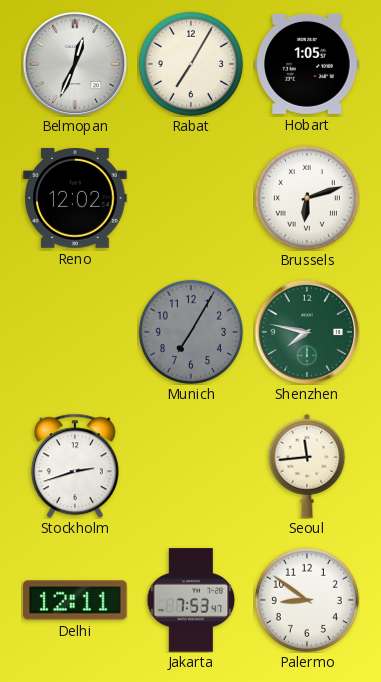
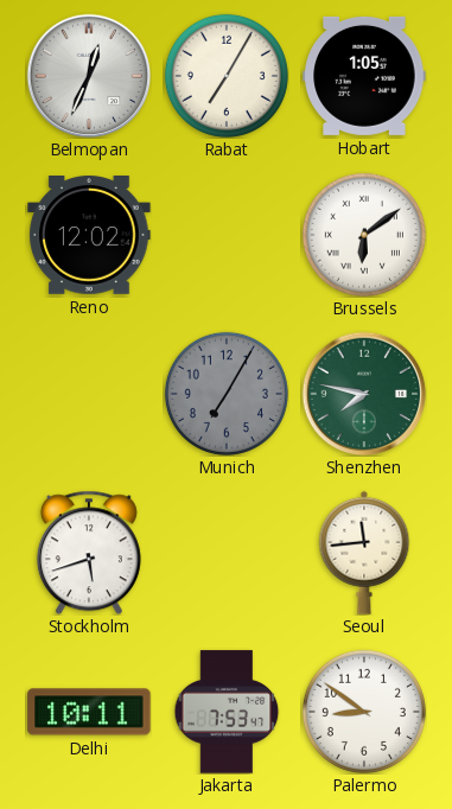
Brussels: 6:12 -> 6:09
Stockholm: 2:42 -> 5:42
Delhi: 12:11 -> 10:11
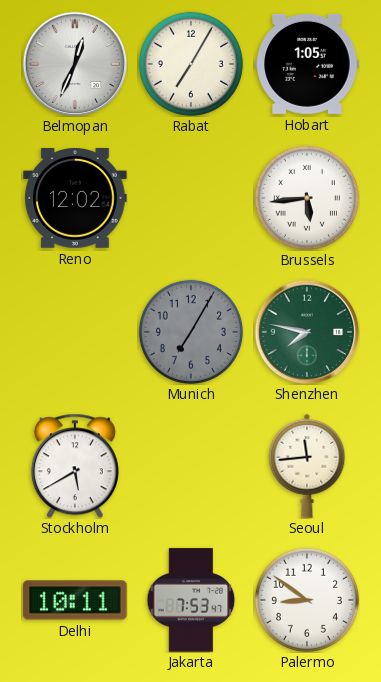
Brussels: 6:09 -> 5:44
Stockholm: 5:42 -> 5:40
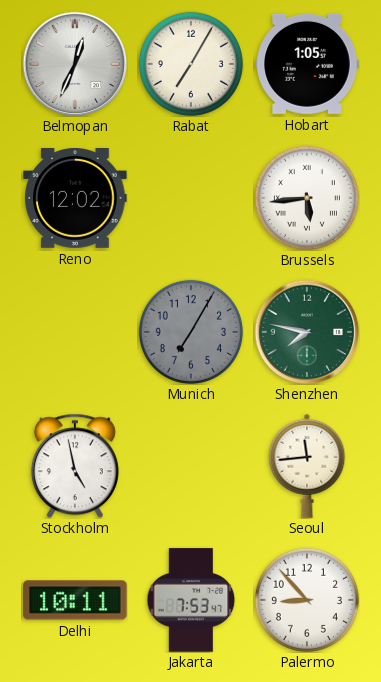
Stockholm: 5:40 -> 4:58
Palermo: 8:51 -> 8:53
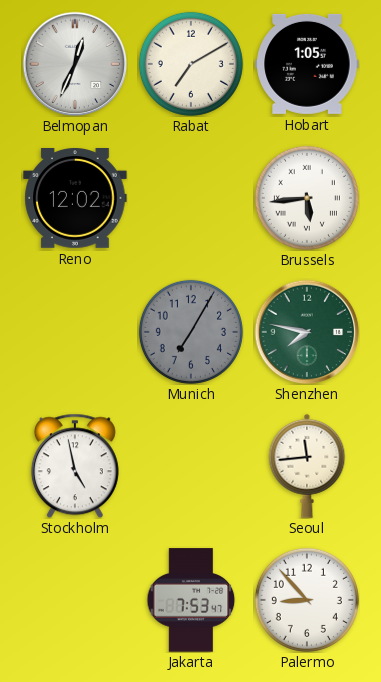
Rabat: 7:05 -> 7:10
Delhi: 10:11 -> none
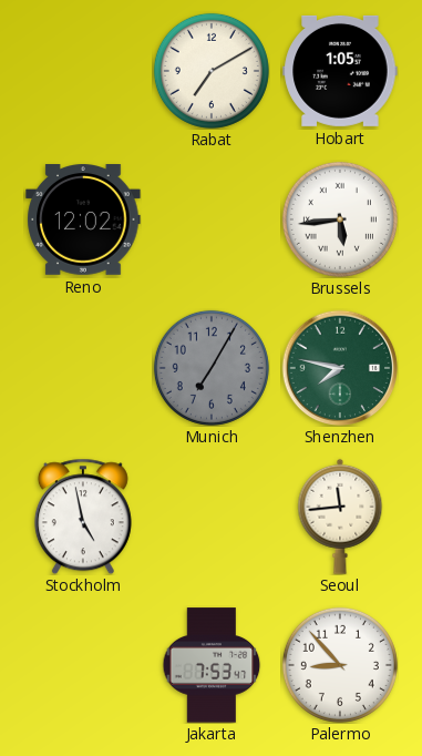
Belmopan: 12:34 -> none
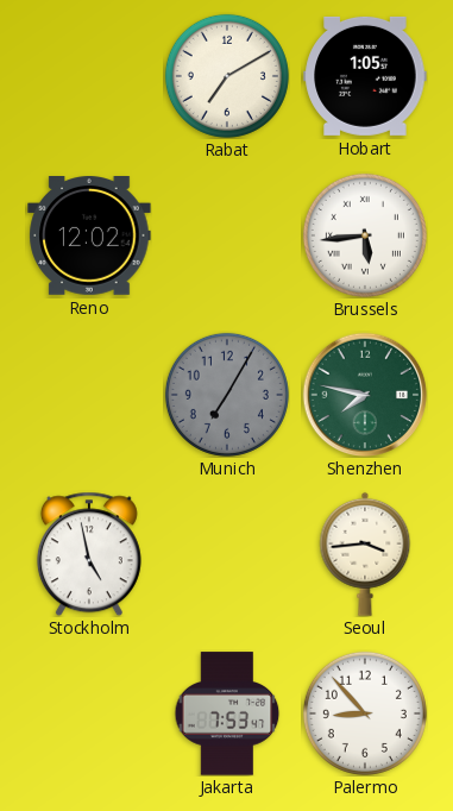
Seoul: 11:44 -> 3:44
